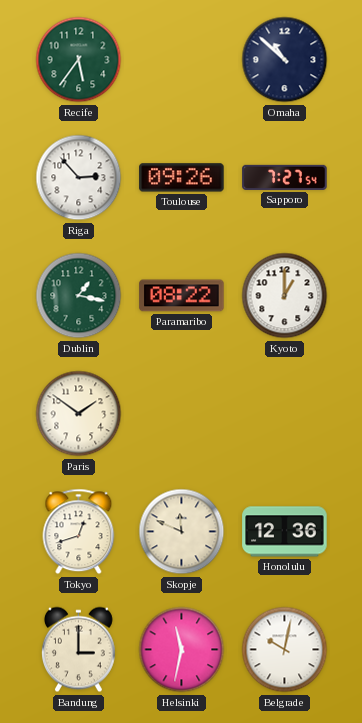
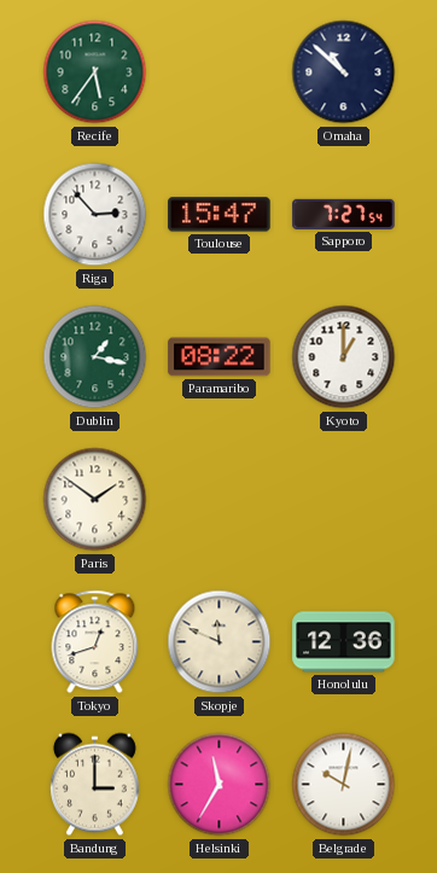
Toulouse: 09:26 -> 15:47
Helsinki: 11:32 -> 11:35
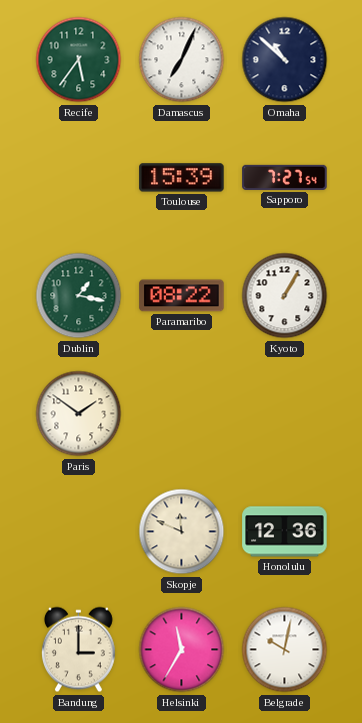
Damascus: none -> 7:04
Riga: 2:53 -> none
Toulouse: 15:47 -> 15:39
Kyoto: 1:00 -> 1:05
Tokyo: 12:42 -> none
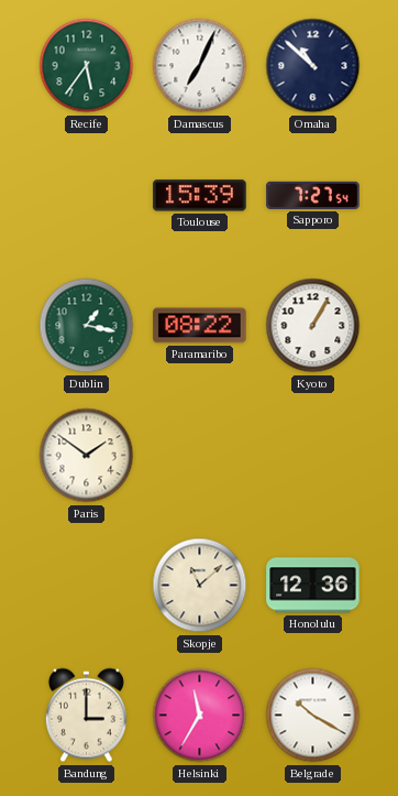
Skopje: 11:49 -> 11:08
Belgrade: 10:02 -> 10:20
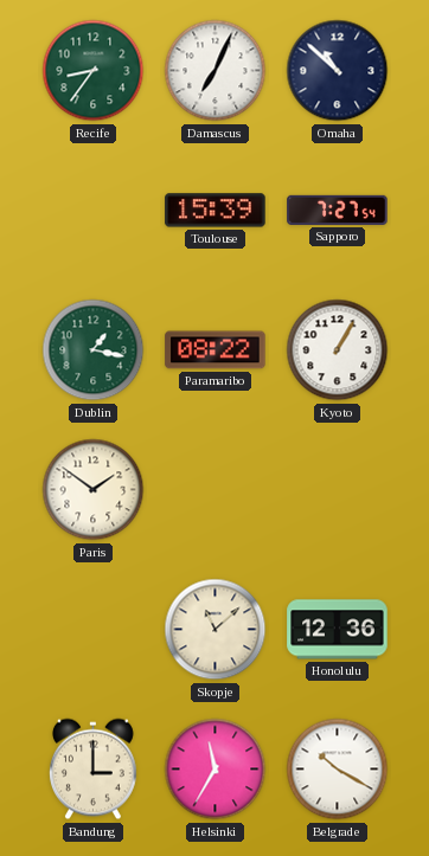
Recife: 5:36 -> 8:36
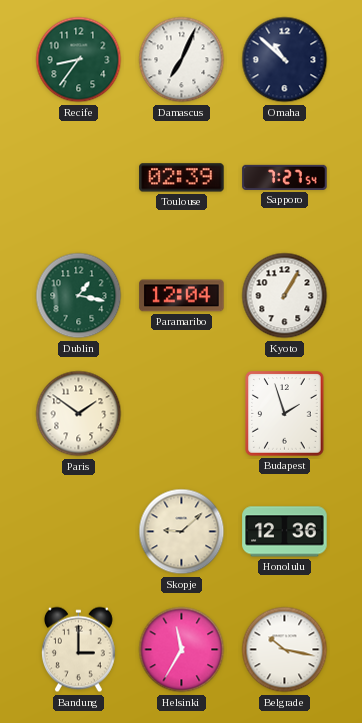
Toulouse: 15:39 -> 02:39
Paramaribo: 08:22 -> 12:04
Budapest: none -> 1:57
Skopje: 11:08 -> 9:08
Belgrade: 10:20 -> 10:17
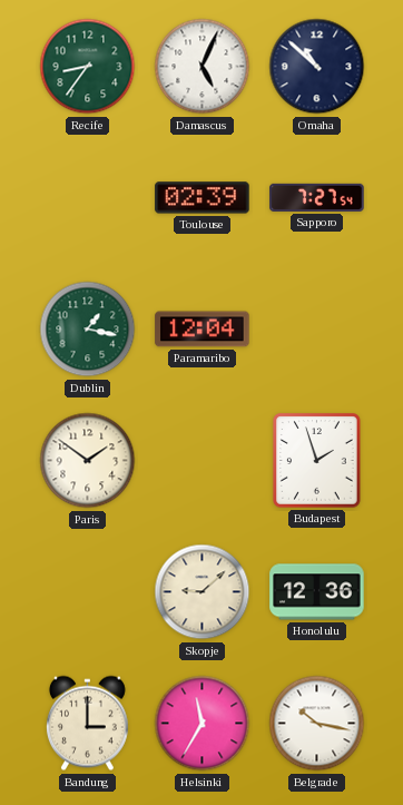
Damascus: 7:04 -> 5:04
Kyoto: 1:05 -> none
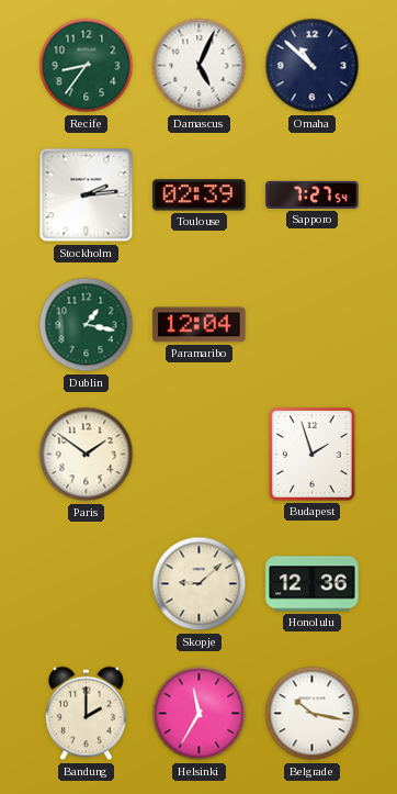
Stockholm: none -> 2:14
Bandung: 3:00 -> 2:00
